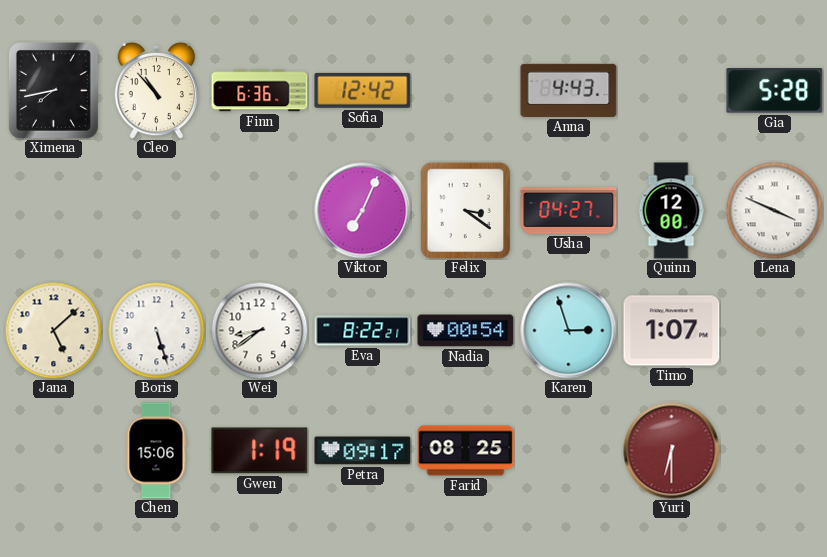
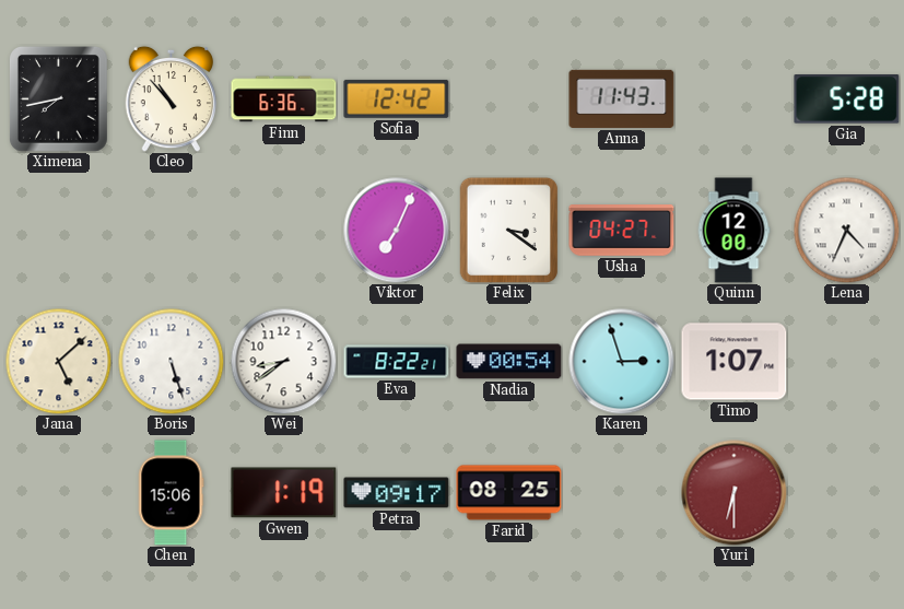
Anna: 4:43 -> 11:43
Lena: 3:49 -> 4:34
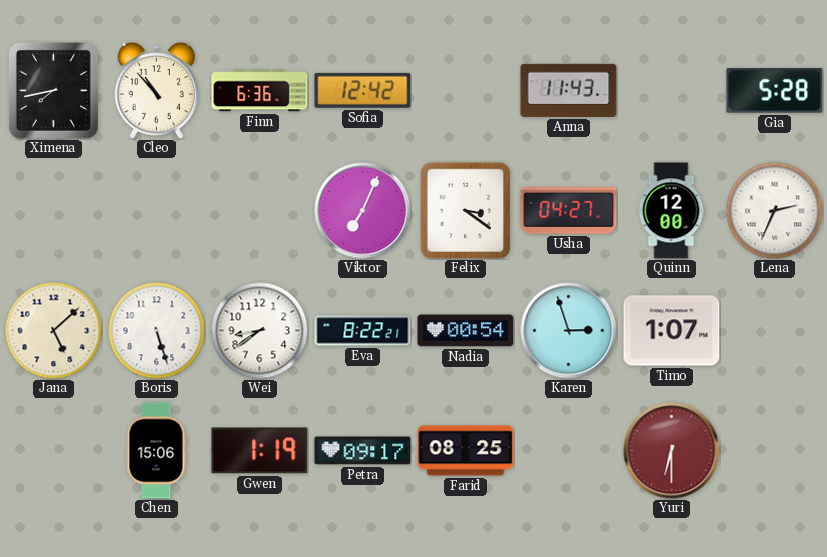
Lena: 4:34 -> 2:34
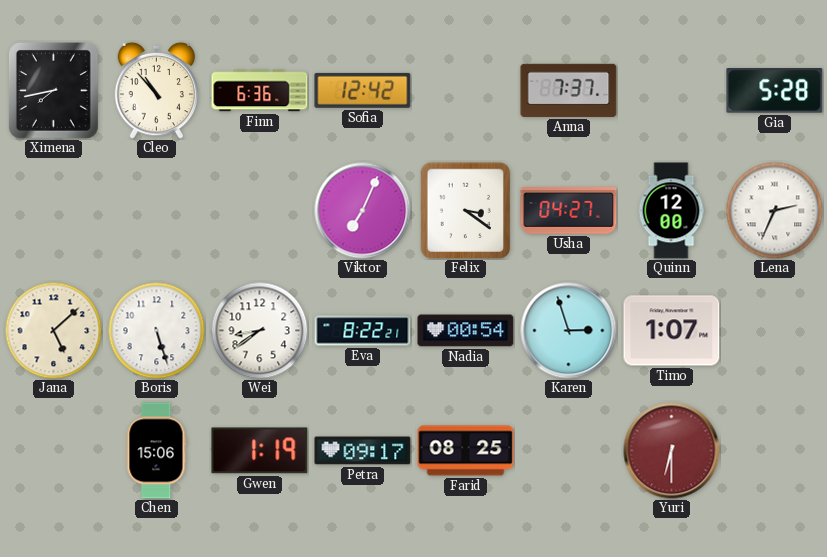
Anna: 11:43 -> 7:37
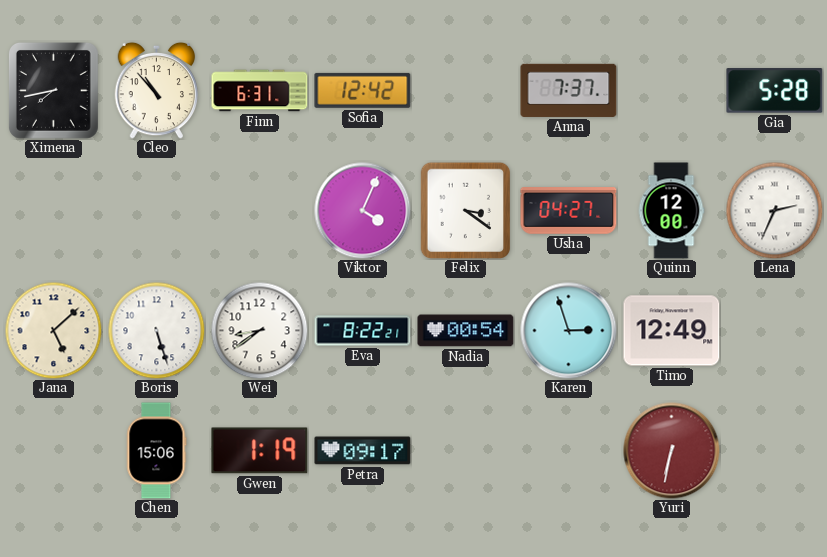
Finn: 6:36 -> 6:31
Viktor: 7:04 -> 4:04
Timo: 1:07 -> 12:49
Farid: 08:25 -> none
Yuri: 6:30 -> 6:32
